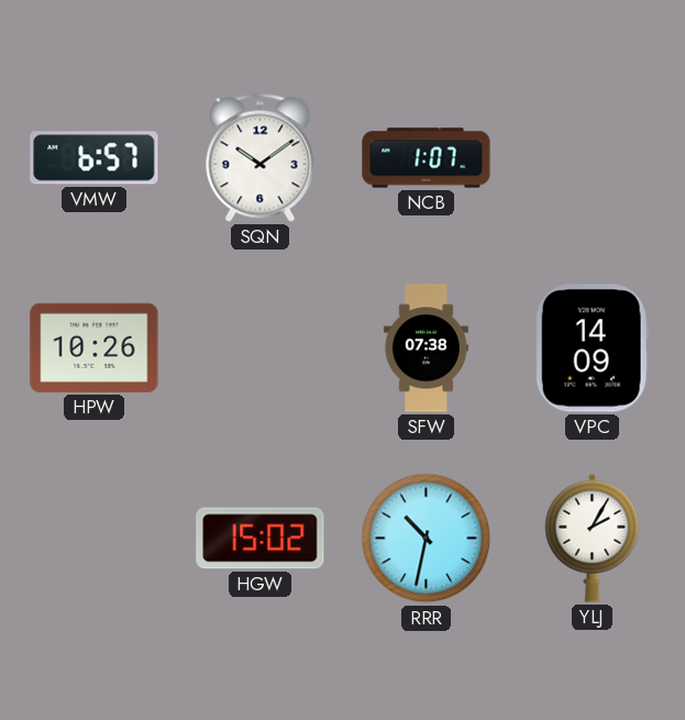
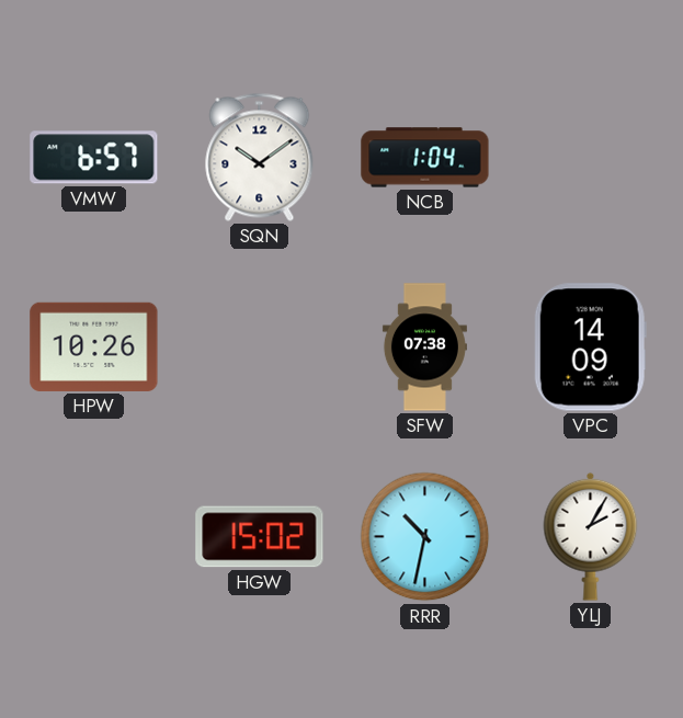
NCB: 1:07 -> 1:04
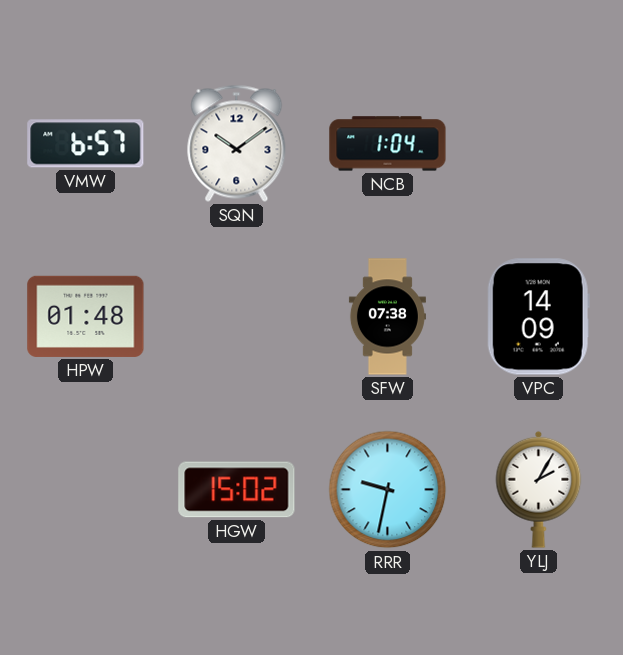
HPW: 10:26 -> 01:48
RRR: 10:32 -> 9:32
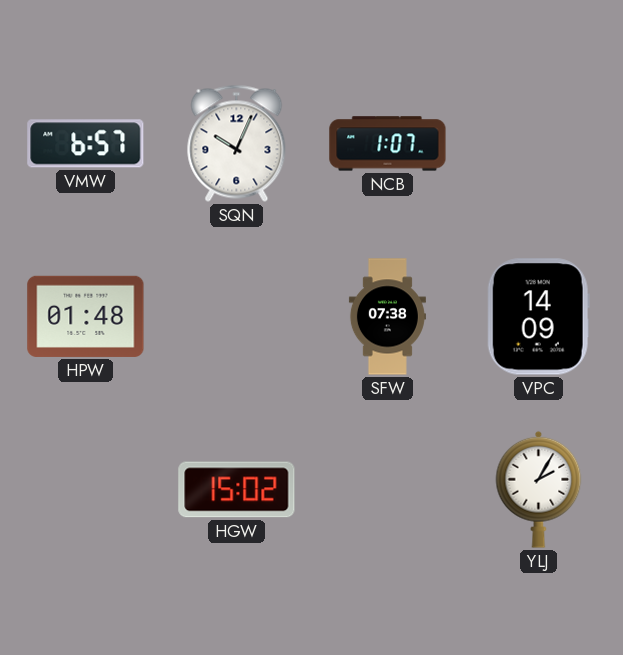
SQN: 10:09 -> 10:04
NCB: 1:04 -> 1:07
RRR: 9:32 -> none
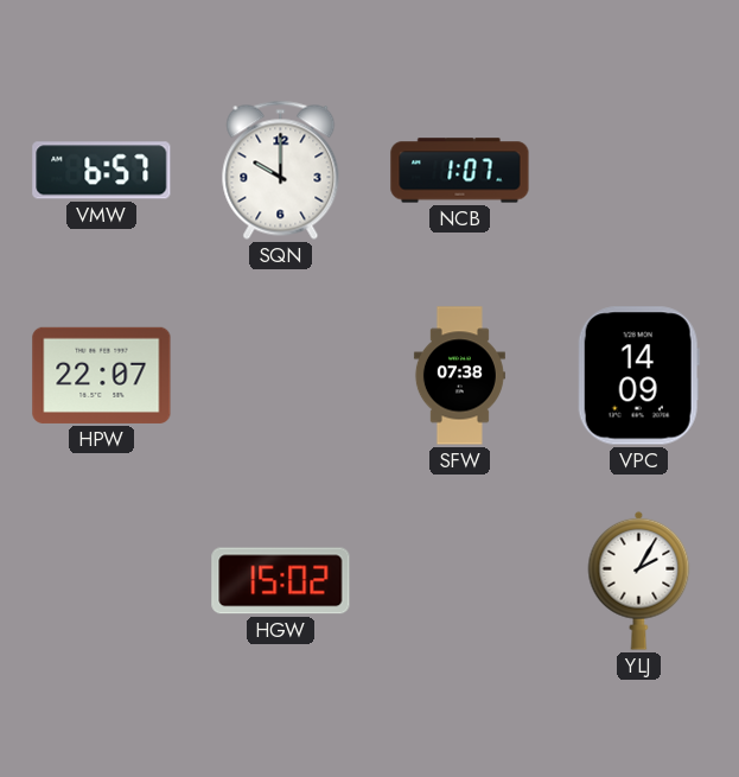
SQN: 10:04 -> 10:00
HPW: 01:48 -> 22:07
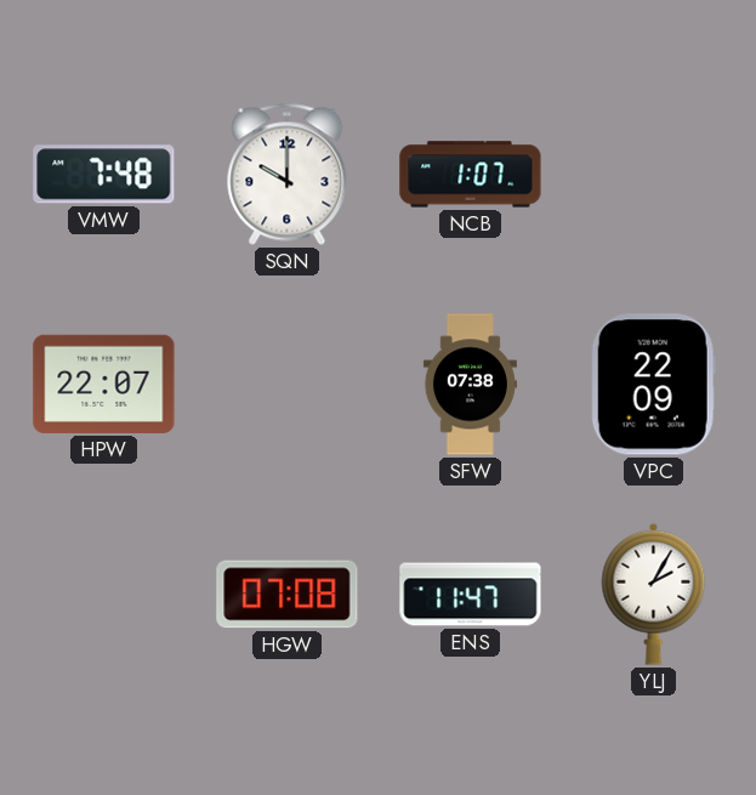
VMW: 6:57 -> 7:48
VPC: 14:09 -> 22:09
HGW: 15:02 -> 07:08
ENS: none -> 11:47
